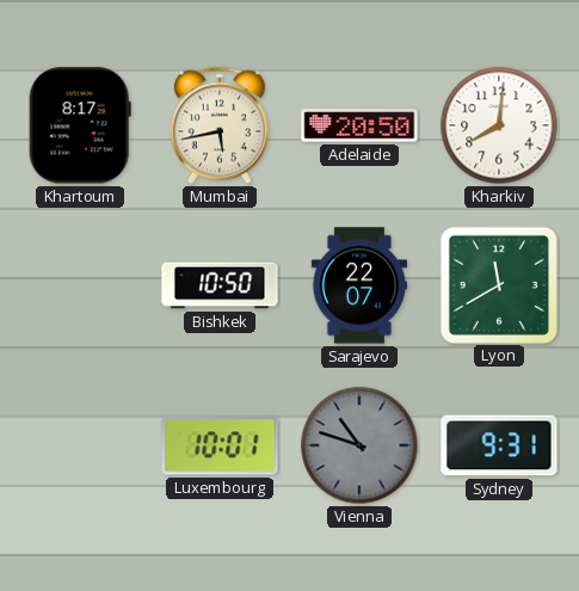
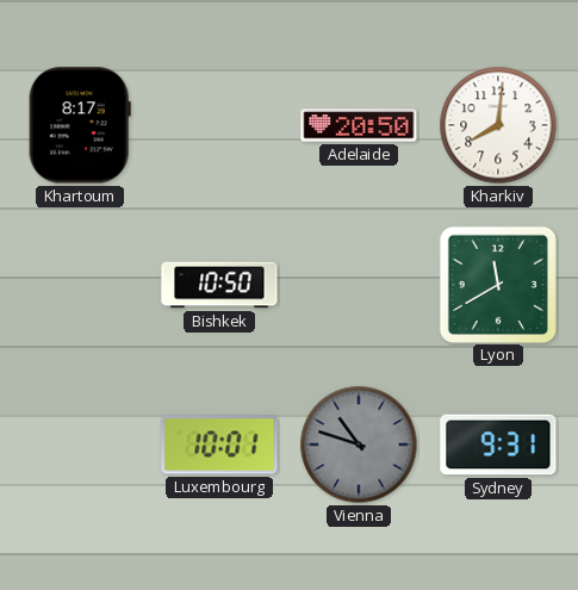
Mumbai: 5:43 -> none
Sarajevo: 22:07 -> none
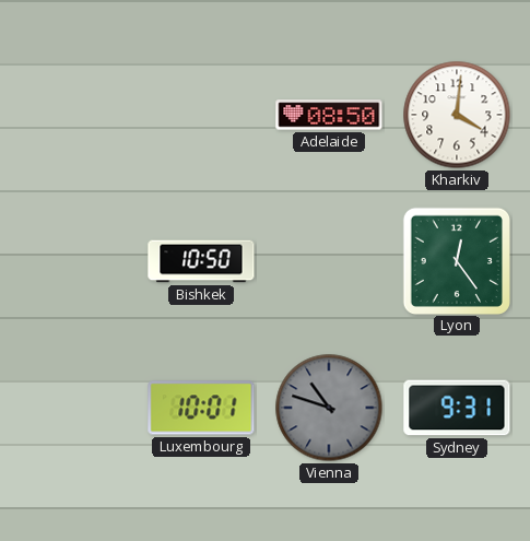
Khartoum: 8:17 -> none
Adelaide: 20:50 -> 08:50
Kharkiv: 8:01 -> 4:01
Lyon: 11:40 -> 12:24
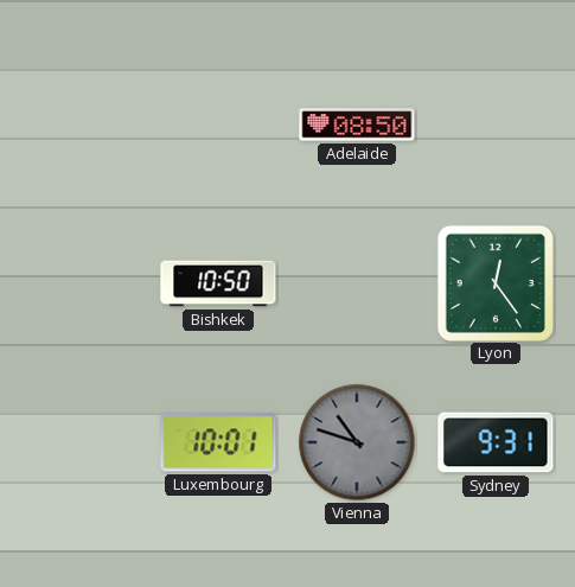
Kharkiv: 4:01 -> none
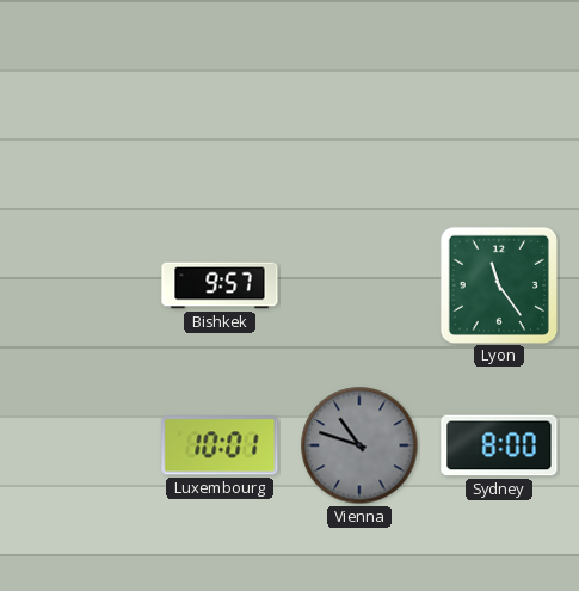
Adelaide: 08:50 -> none
Bishkek: 10:50 -> 9:57
Lyon: 12:24 -> 11:24
Sydney: 9:31 -> 8:00
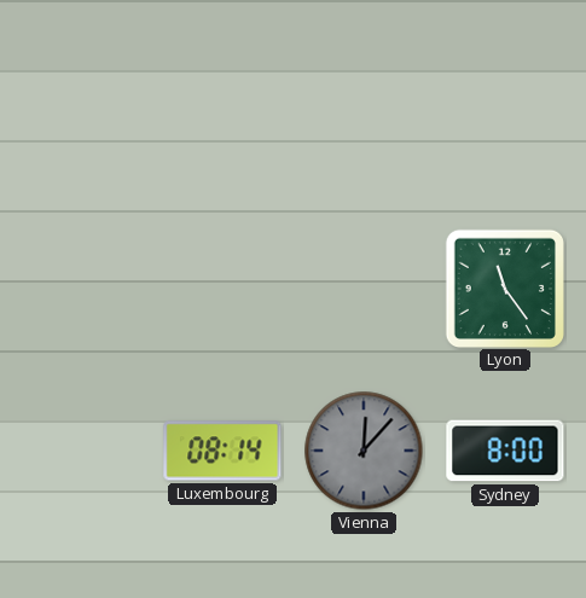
Bishkek: 9:57 -> none
Luxembourg: 10:01 -> 08:14
Vienna: 10:48 -> 12:07
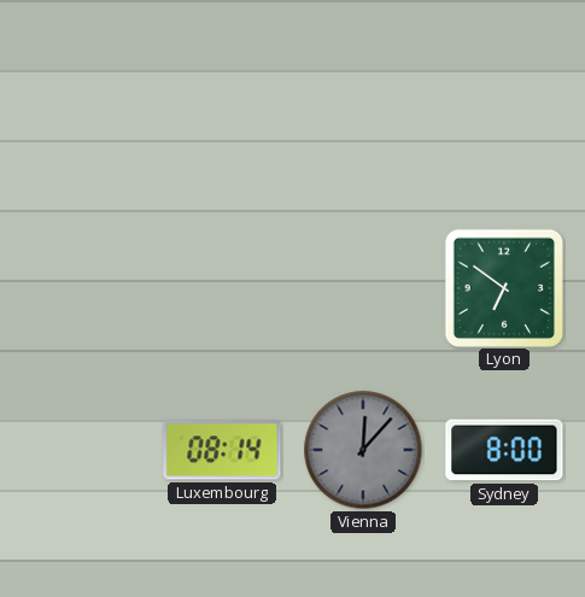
Lyon: 11:24 -> 6:51
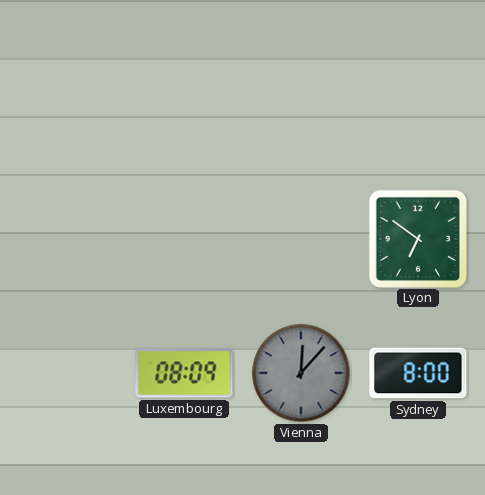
Luxembourg: 08:14 -> 08:09
